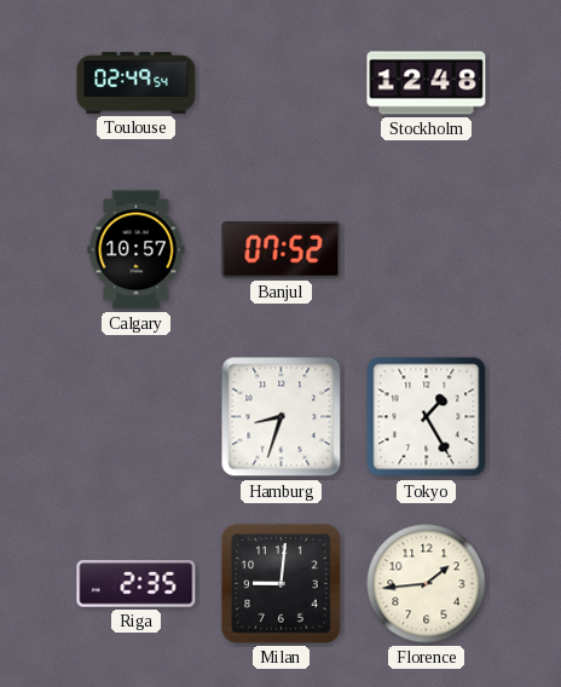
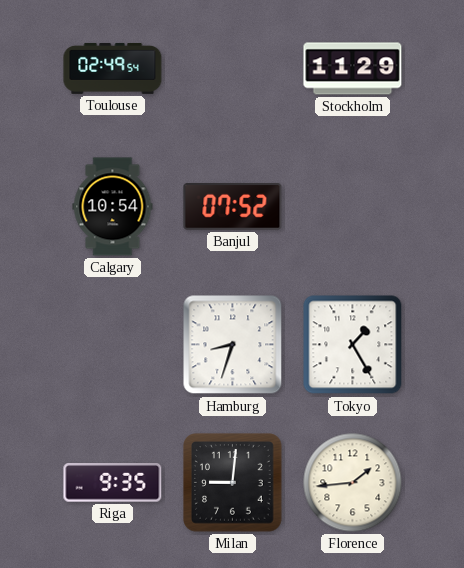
Stockholm: 12:48 -> 11:29
Calgary: 10:57 -> 10:54
Riga: 2:35 -> 9:35
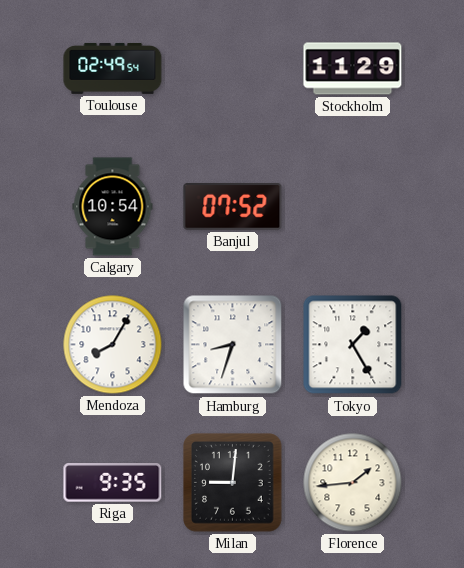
Mendoza: none -> 8:05
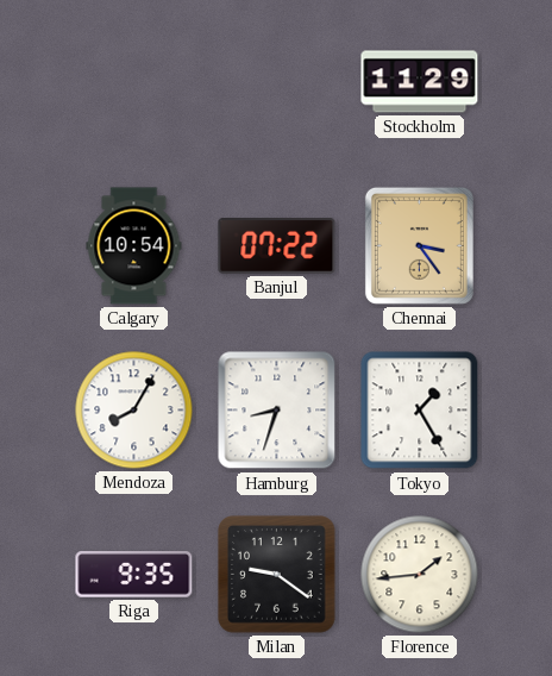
Toulouse: 02:49 -> none
Banjul: 07:52 -> 07:22
Chennai: none -> 3:24
Milan: 9:01 -> 9:21
